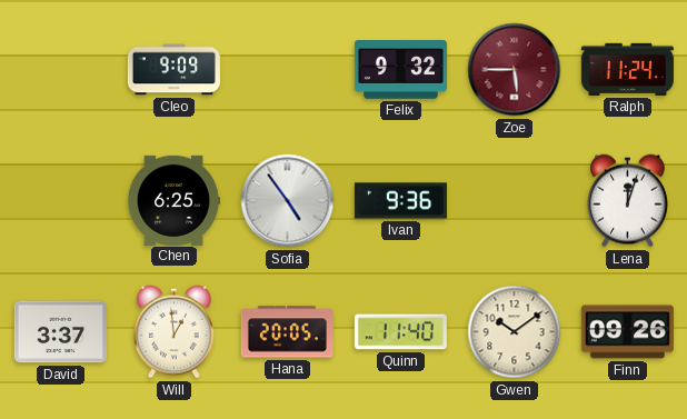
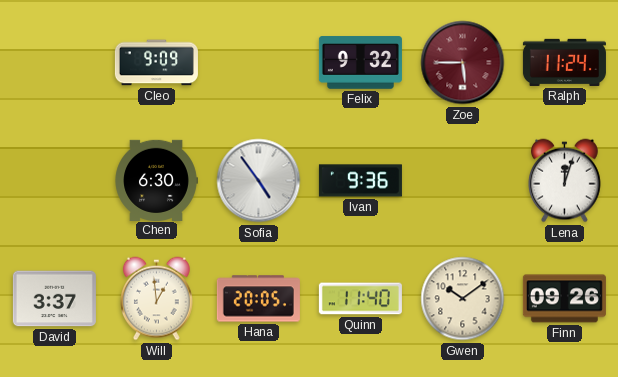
Chen: 6:25 -> 6:30
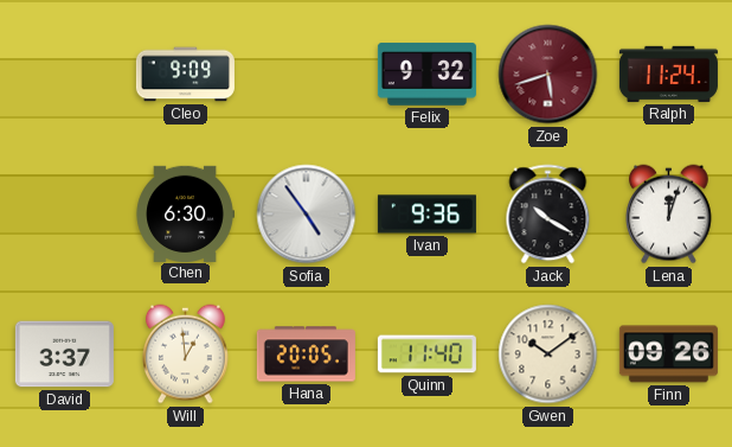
Zoe: 5:45 -> 5:42
Jack: none -> 10:20
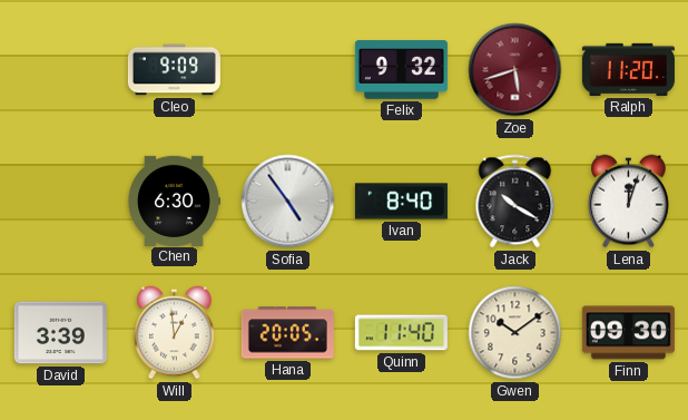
Ralph: 11:24 -> 11:20
Ivan: 9:36 -> 8:40
David: 3:37 -> 3:39
Finn: 09:26 -> 09:30
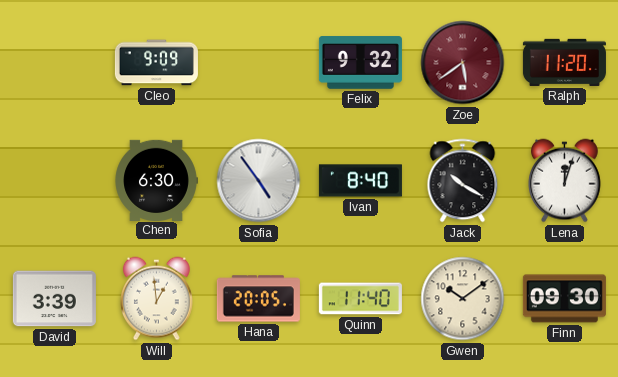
Zoe: 5:42 -> 5:39
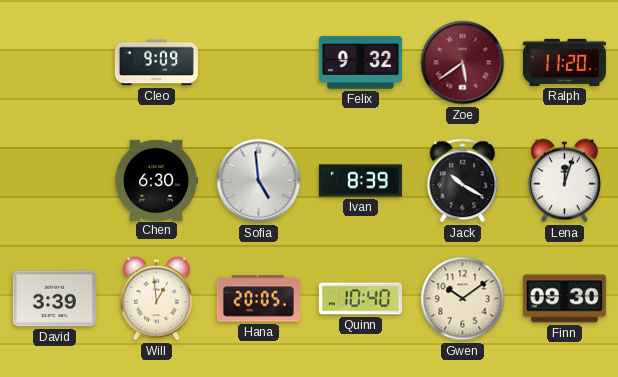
Sofia: 4:54 -> 4:59
Ivan: 8:40 -> 8:39
Quinn: 11:40 -> 10:40
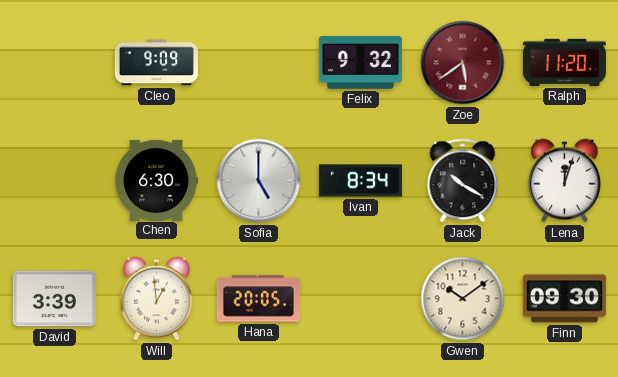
Sofia: 4:59 -> 5:00
Ivan: 8:39 -> 8:34
Quinn: 10:40 -> none
